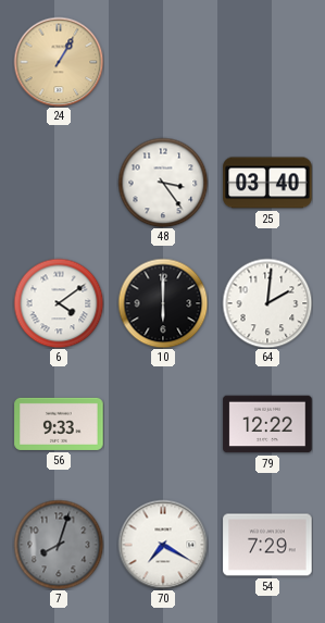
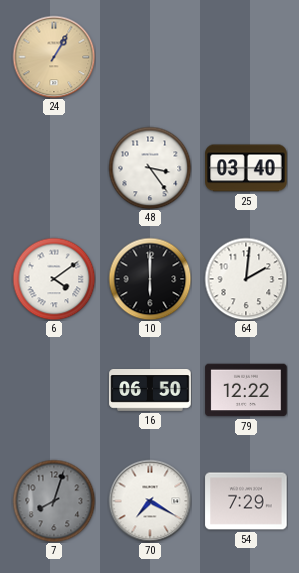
56: 9:33 -> none
16: none -> 06:50
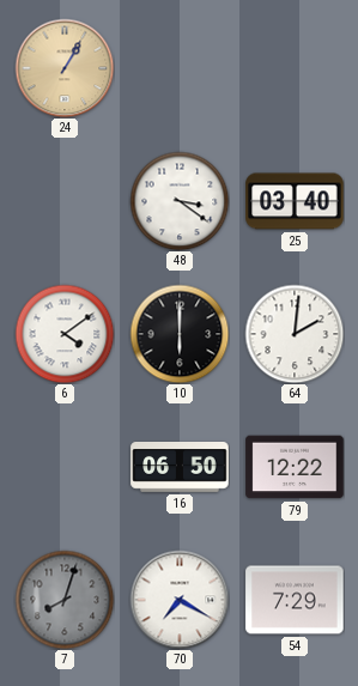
48: 3:24 -> 3:21
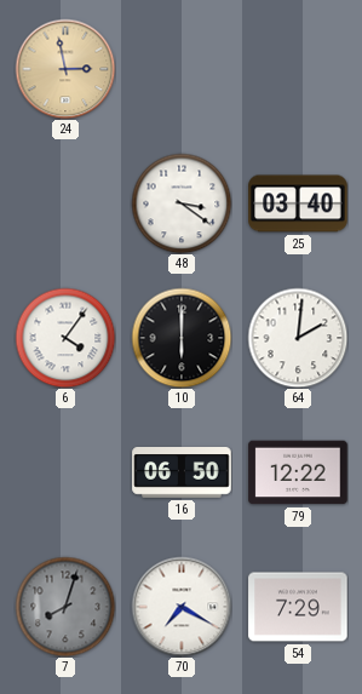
24: 1:05 -> 2:58
6: 4:09 -> 4:06
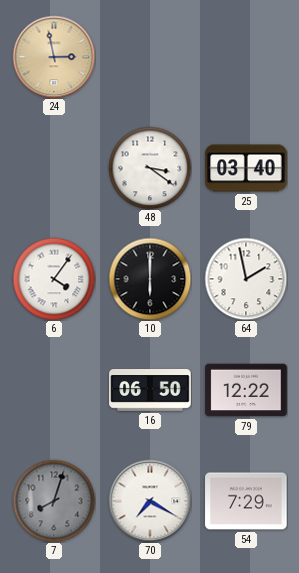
64: 2:01 -> 1:58
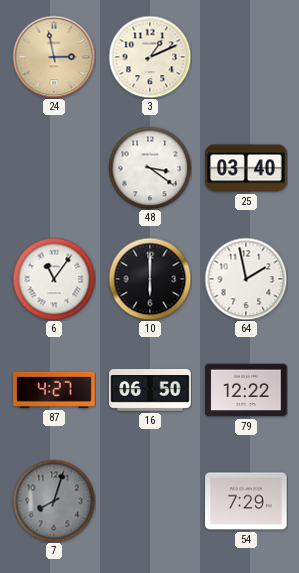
3: none -> 1:11
6: 4:06 -> 11:06
87: none -> 4:27
70: 7:20 -> none
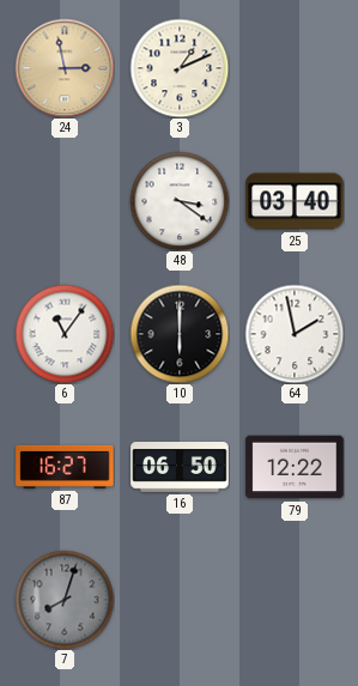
87: 4:27 -> 16:27
54: 7:29 -> none
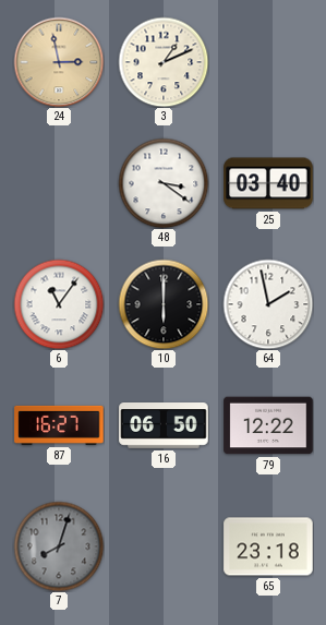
65: none -> 23:18
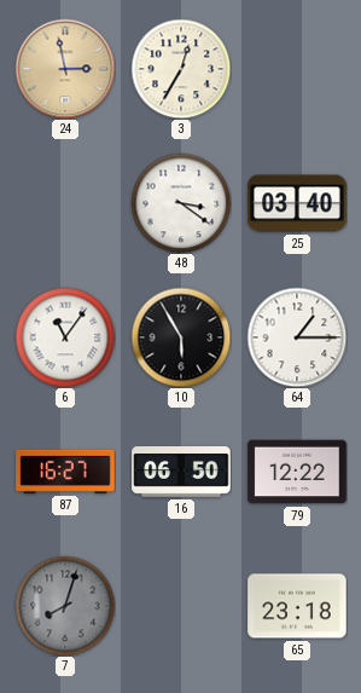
3: 1:11 -> 12:35
10: 6:00 -> 5:55
64: 1:58 -> 1:15
